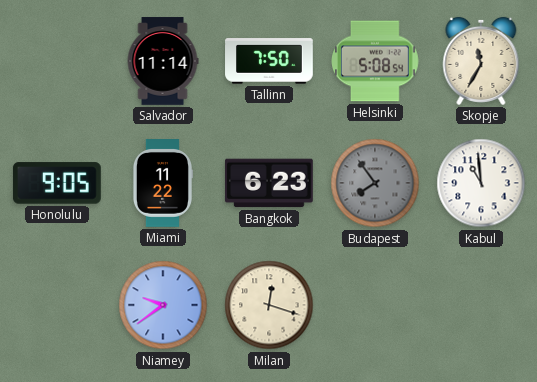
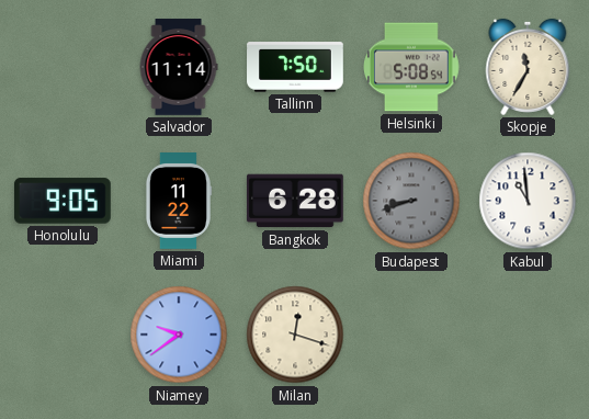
Bangkok: 6:23 -> 6:28
Budapest: 7:54 -> 8:42
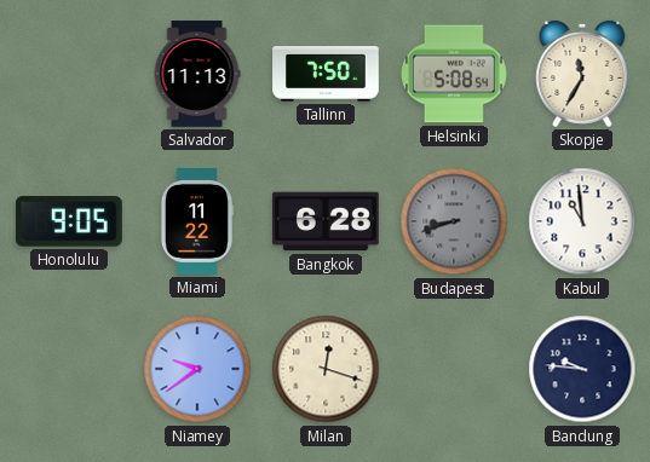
Salvador: 11:14 -> 11:13
Bandung: none -> 9:46
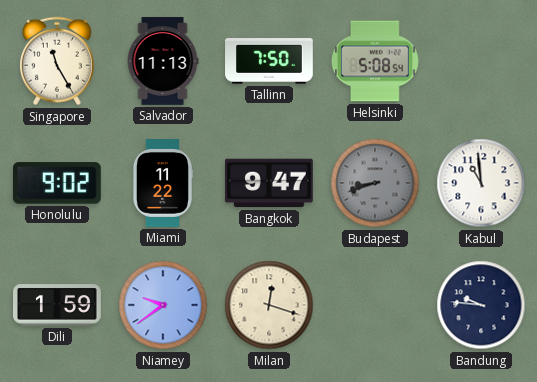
Singapore: none -> 11:25
Skopje: 11:35 -> none
Honolulu: 9:05 -> 9:02
Bangkok: 6:28 -> 9:47
Dili: none -> 1:59
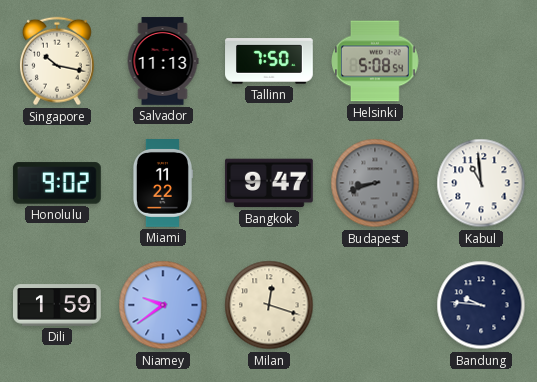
Singapore: 11:25 -> 10:17
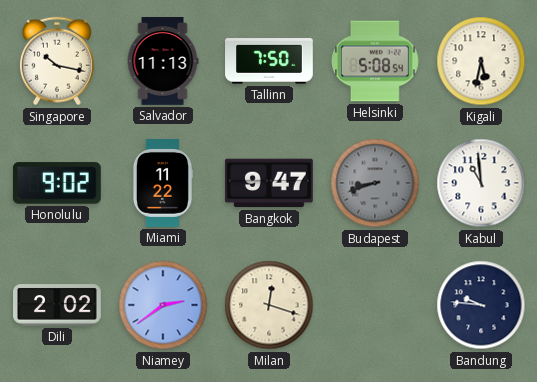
Kigali: none -> 5:32
Dili: 1:59 -> 2:02
Niamey: 9:39 -> 2:39
